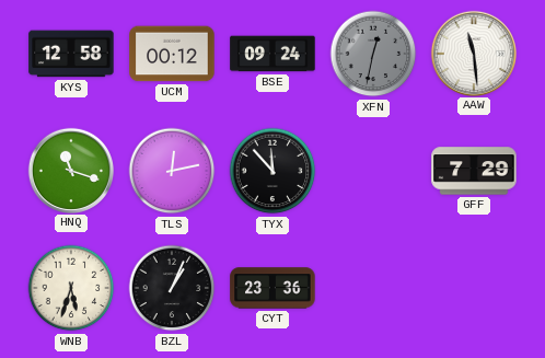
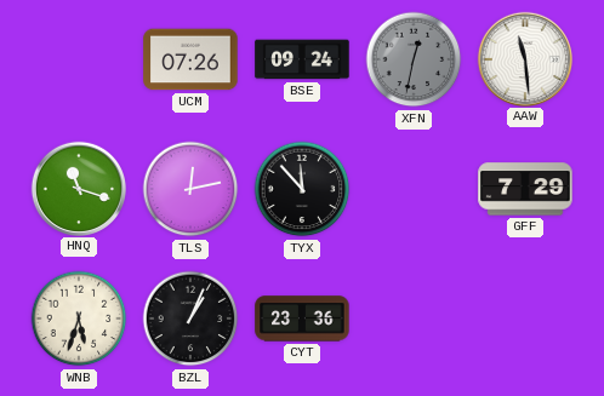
KYS: 12:58 -> none
UCM: 00:12 -> 07:26
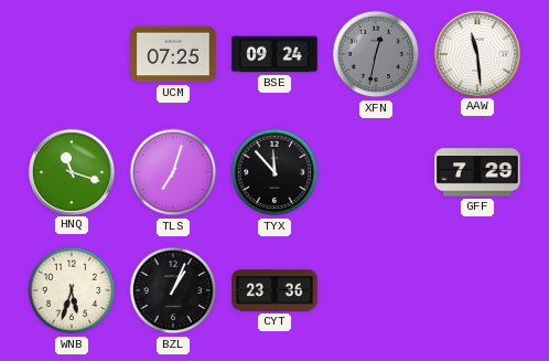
UCM: 07:26 -> 07:25
TLS: 12:13 -> 7:03
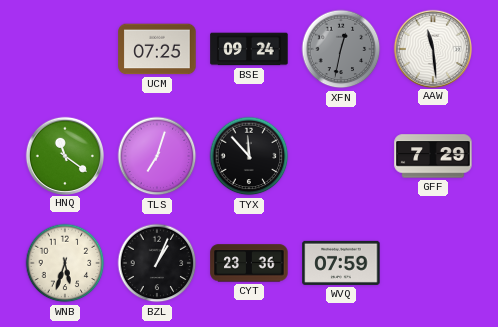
HNQ: 11:18 -> 11:21
WVQ: none -> 07:59
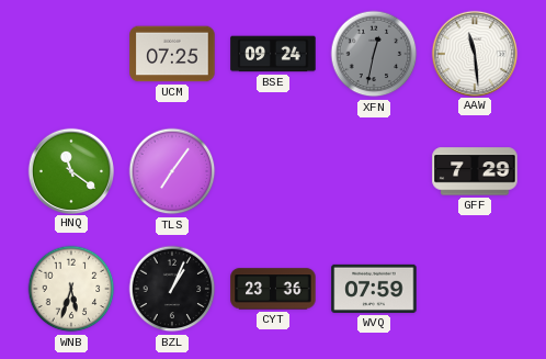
TLS: 7:03 -> 7:06
TYX: 11:53 -> none
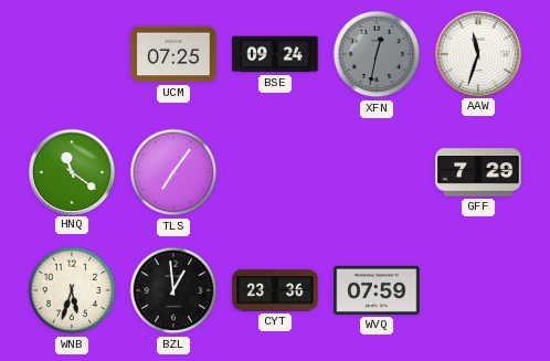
AAW: 11:29 -> 11:33
BZL: 1:04 -> 12:59
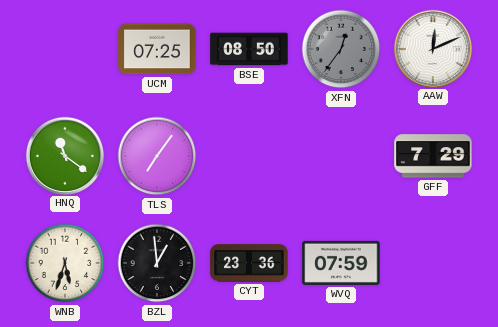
BSE: 09:24 -> 08:50
XFN: 12:32 -> 12:36
AAW: 11:33 -> 12:11
